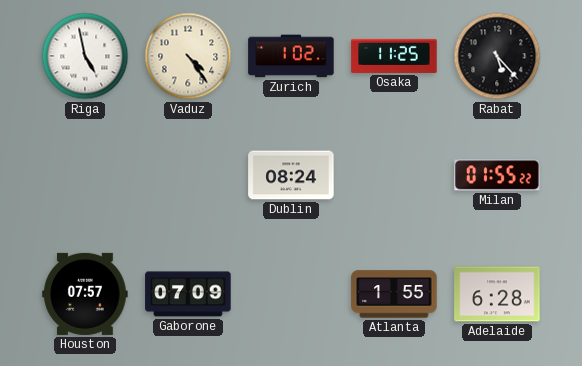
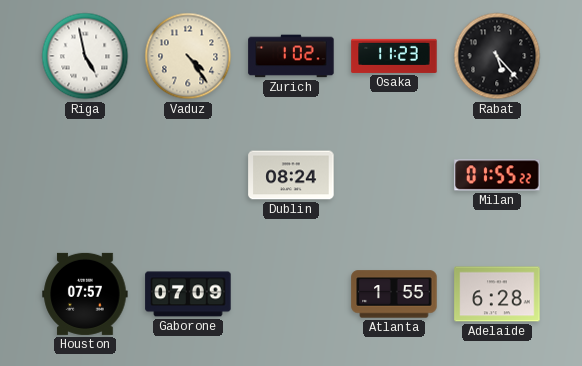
Osaka: 11:25 -> 11:23
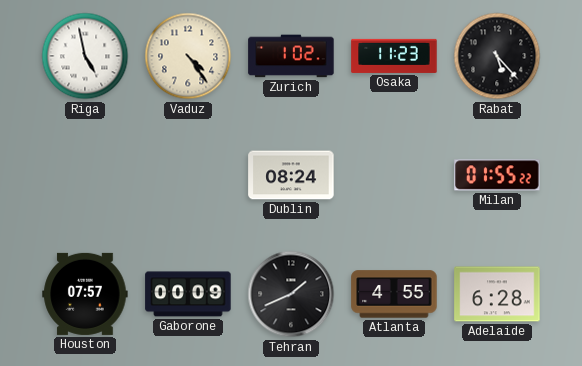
Gaborone: 07:09 -> 00:09
Tehran: none -> 1:41
Atlanta: 1:55 -> 4:55
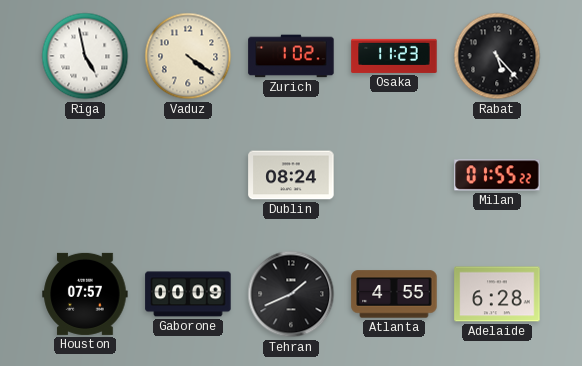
Vaduz: 4:24 -> 4:21
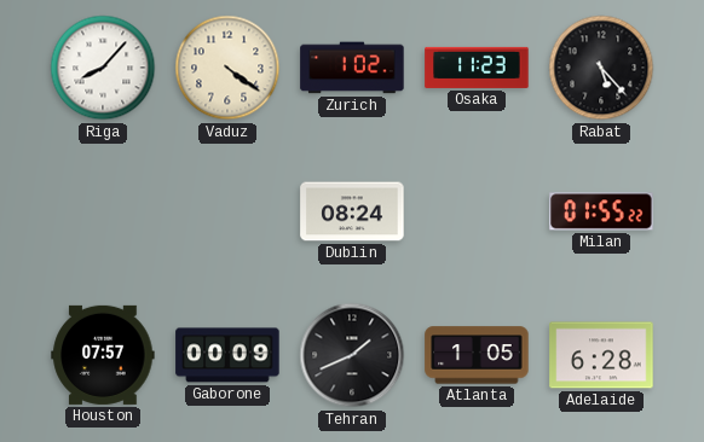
Riga: 4:58 -> 8:07
Atlanta: 4:55 -> 1:05
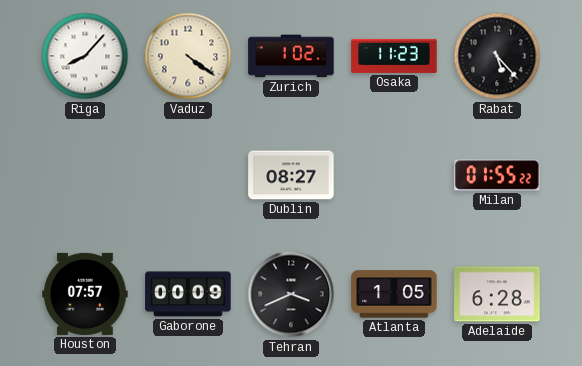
Dublin: 08:24 -> 08:27
Tehran: 1:41 -> 3:41
